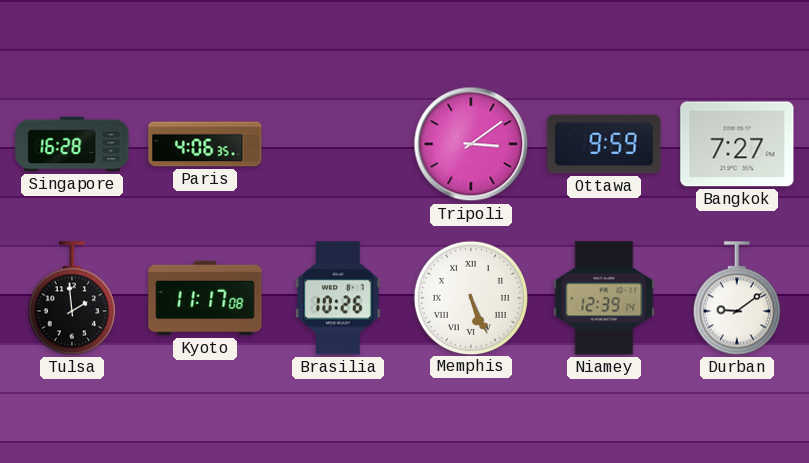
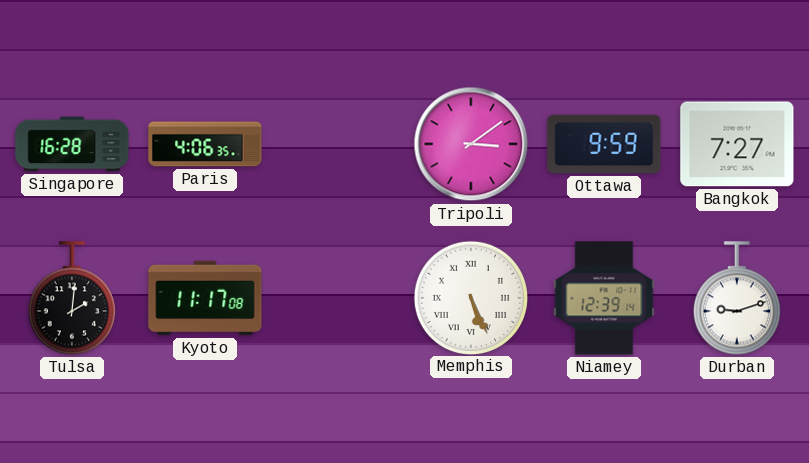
Tulsa: 1:59 -> 2:01
Brasilia: 10:26 -> none
Durban: 9:09 -> 9:12
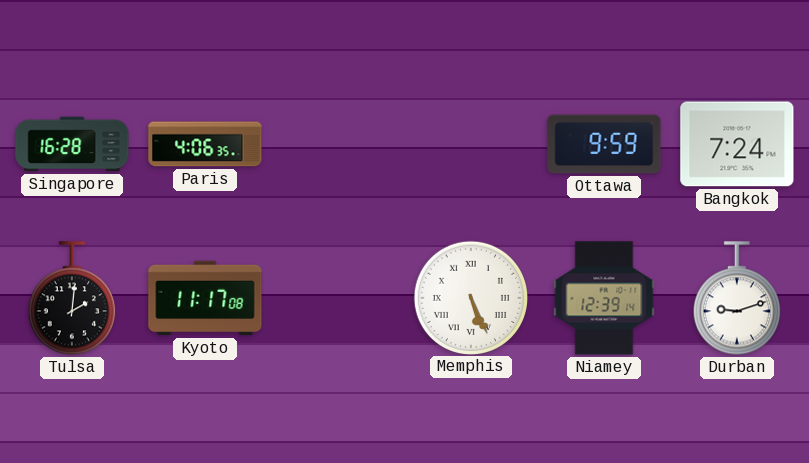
Tripoli: 3:09 -> none
Bangkok: 7:27 -> 7:24
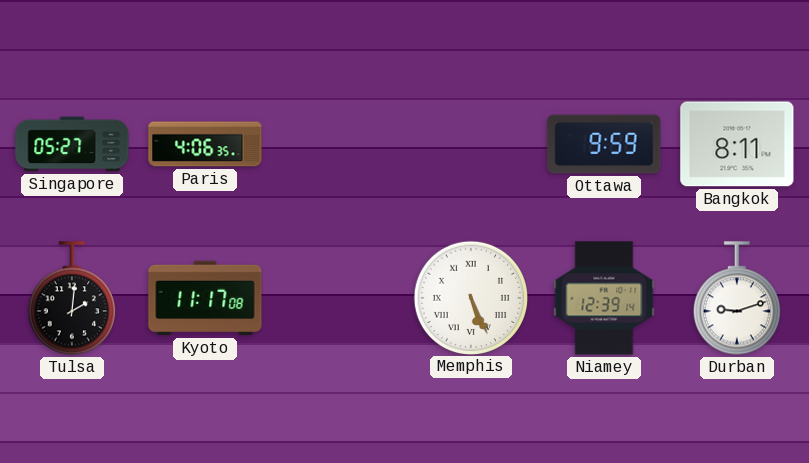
Singapore: 16:28 -> 05:27
Bangkok: 7:24 -> 8:11
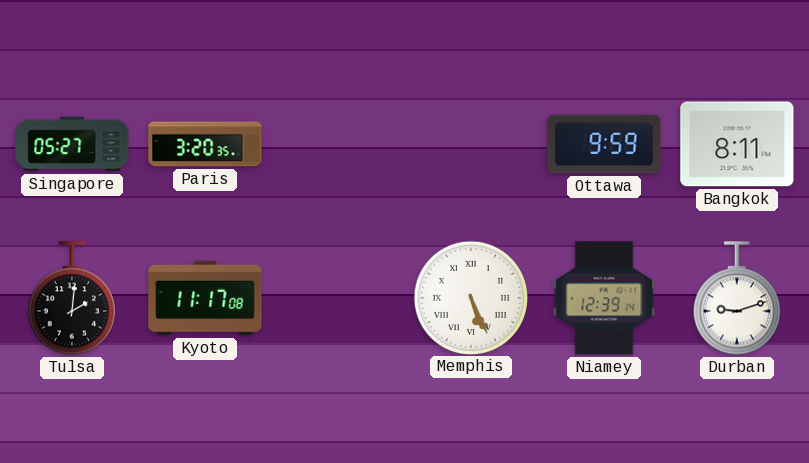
Paris: 4:06 -> 3:20
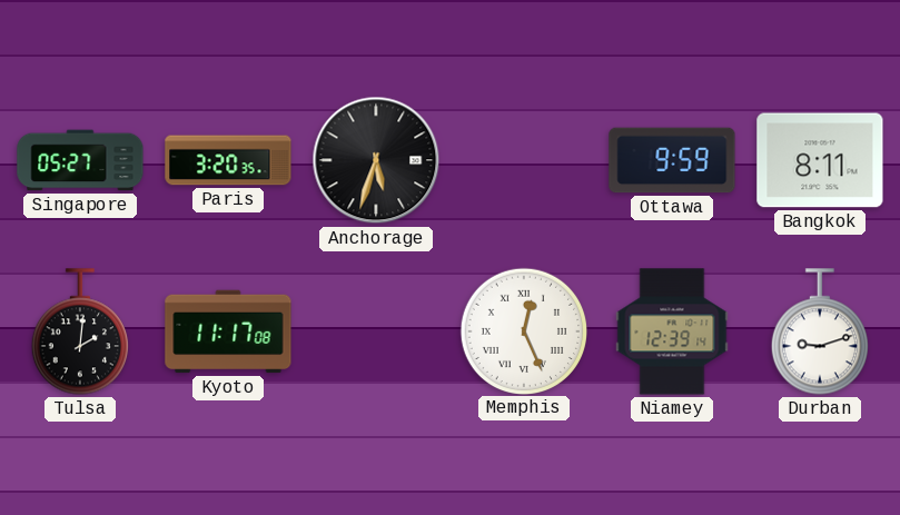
Anchorage: none -> 5:33
Memphis: 5:26 -> 12:26
